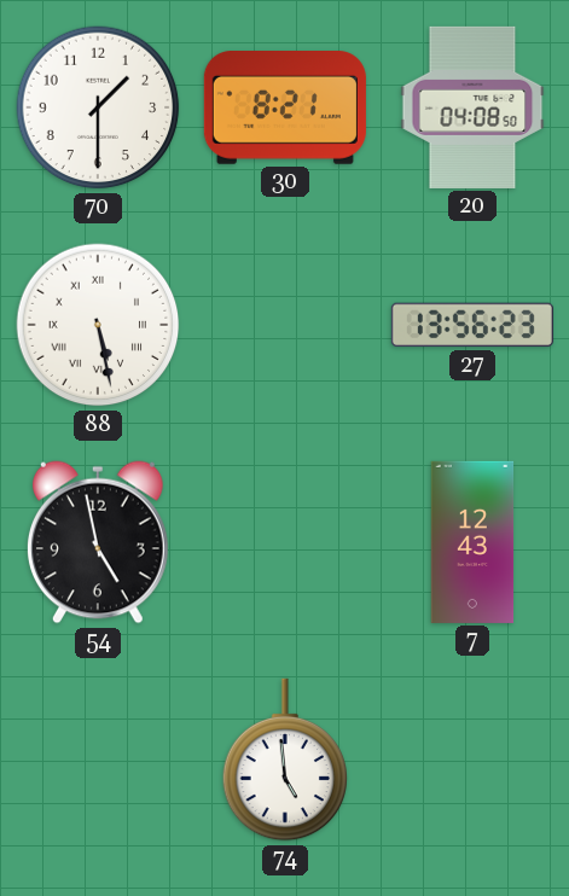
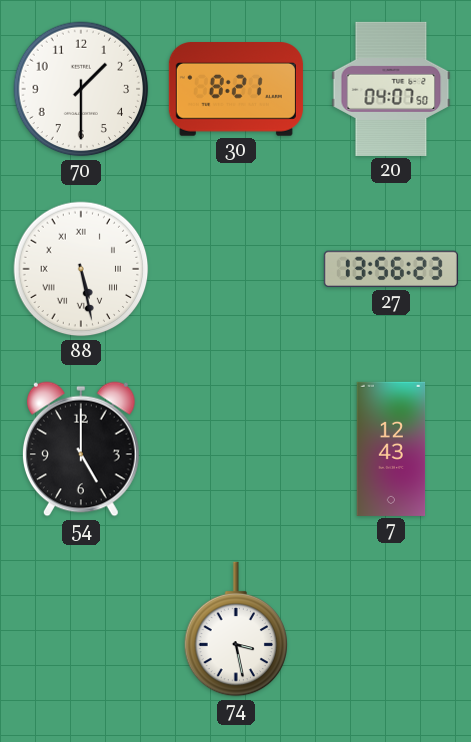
20: 04:08 -> 04:07
54: 4:58 -> 5:00
74: 4:59 -> 3:28
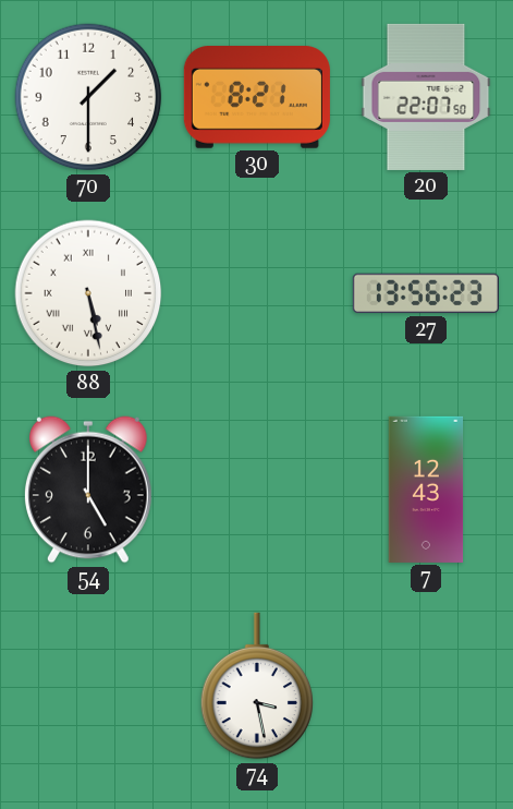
20: 04:07 -> 22:07
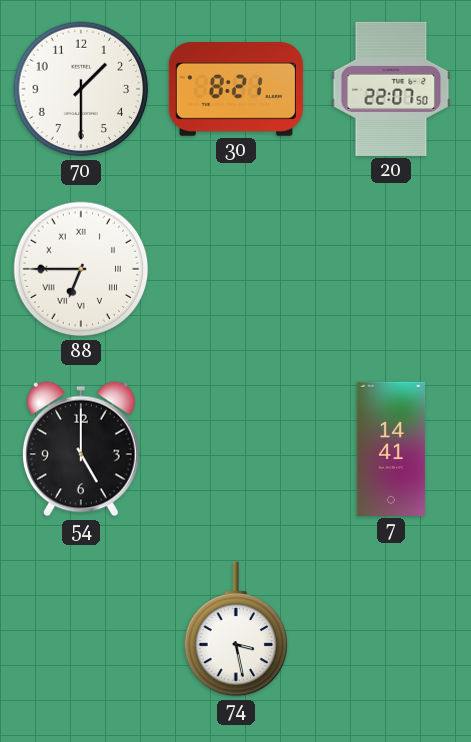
88: 5:28 -> 6:45
27: 13:56 -> none
7: 12:43 -> 14:41
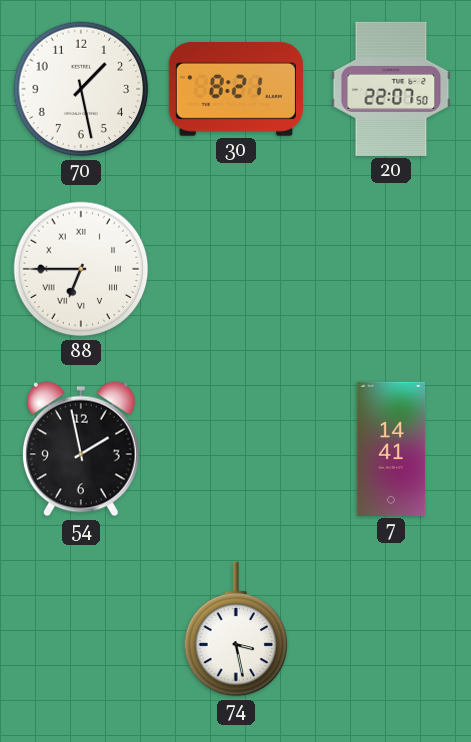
70: 1:30 -> 1:28
54: 5:00 -> 1:58
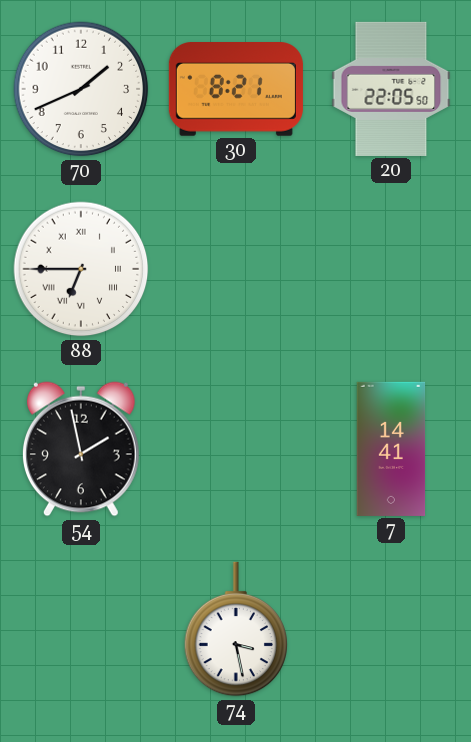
70: 1:28 -> 1:41
20: 22:07 -> 22:05
